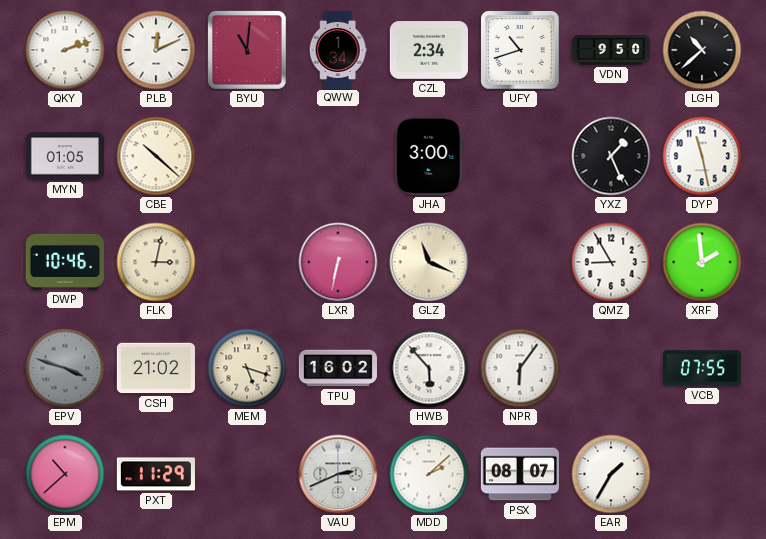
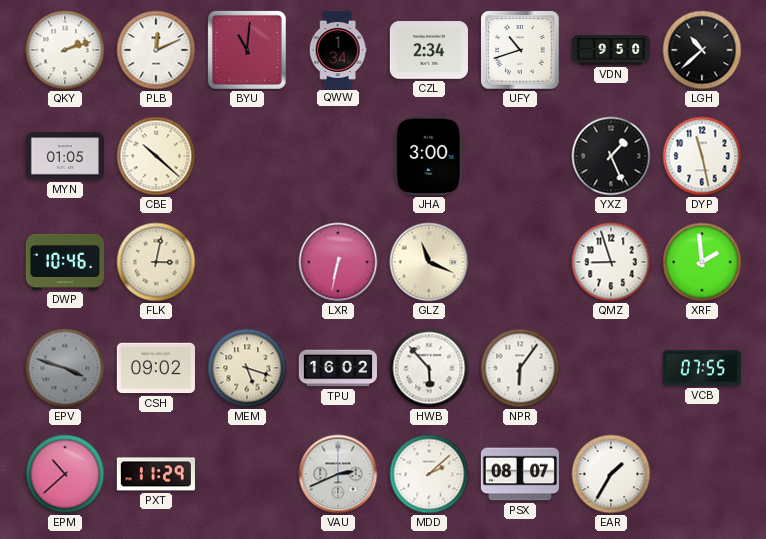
QMZ: 8:55 -> 8:57
CSH: 21:02 -> 09:02
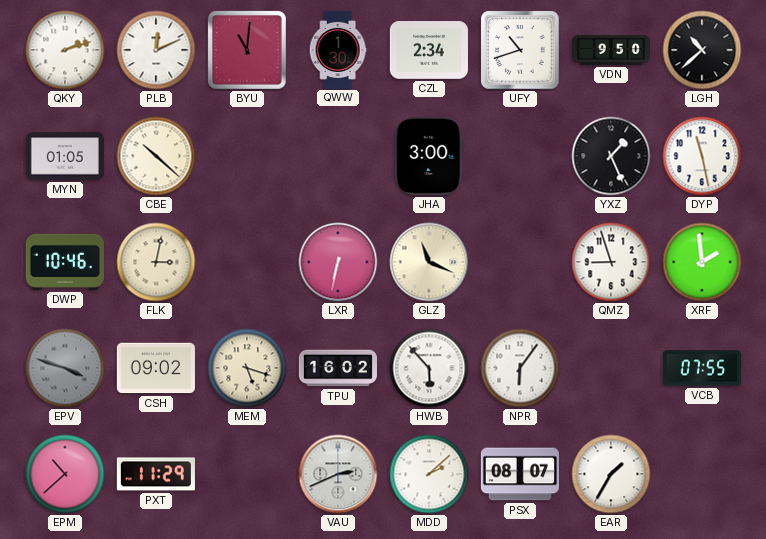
QWW: 1:34 -> 1:30
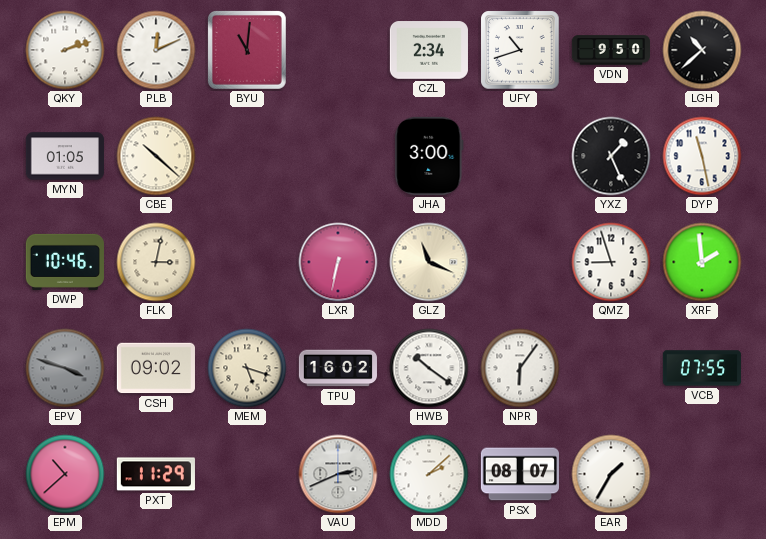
QWW: 1:30 -> none
HWB: 5:53 -> 10:21
